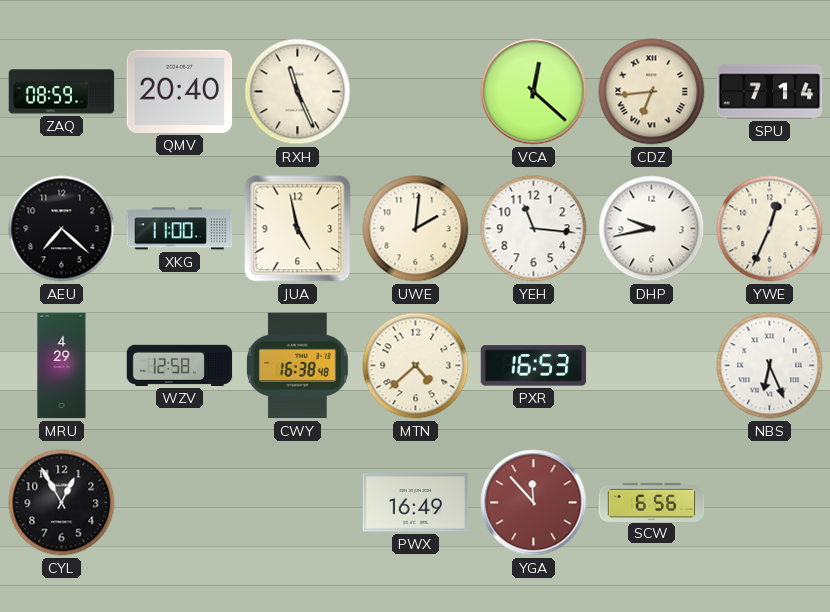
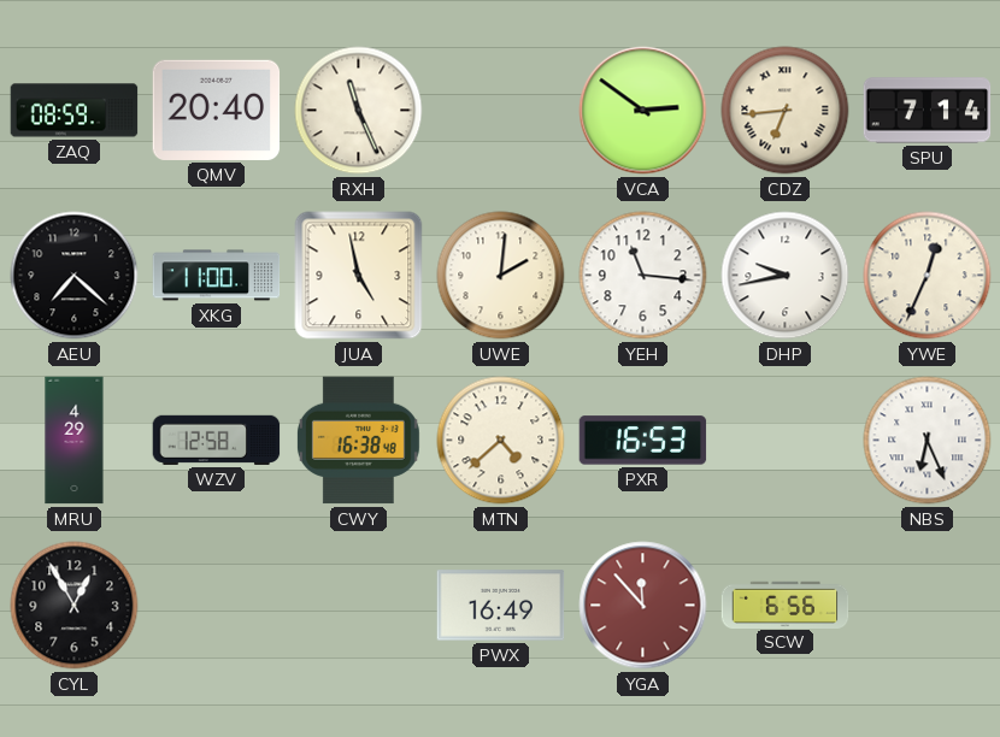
VCA: 12:22 -> 2:51
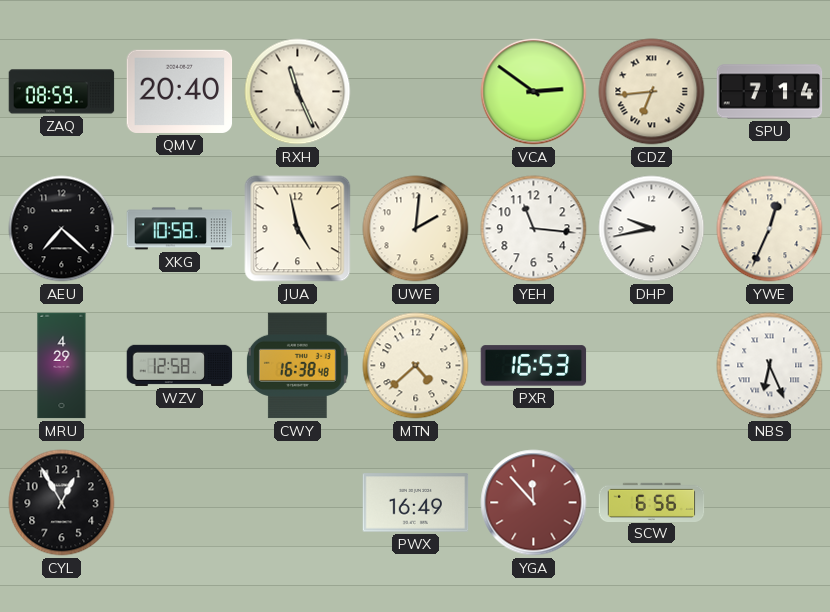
XKG: 11:00 -> 10:58
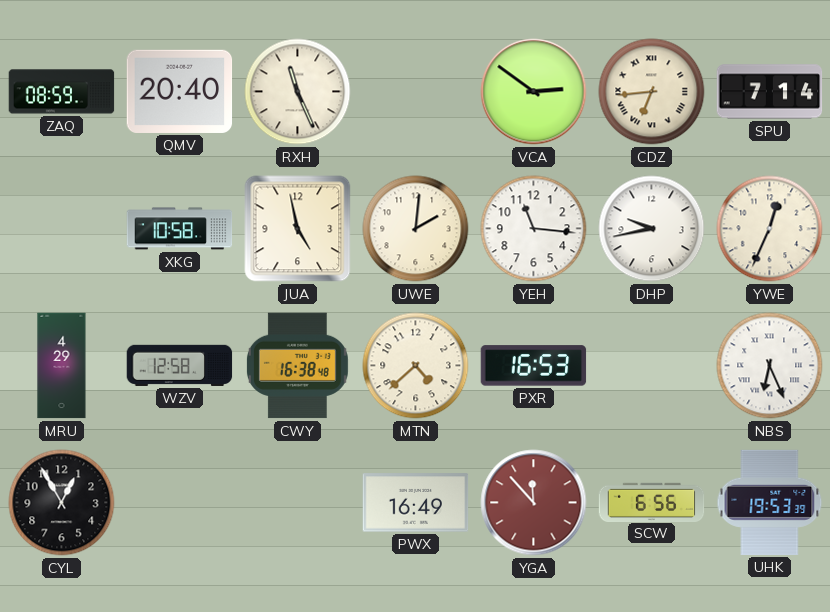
AEU: 7:22 -> none
UHK: none -> 19:53
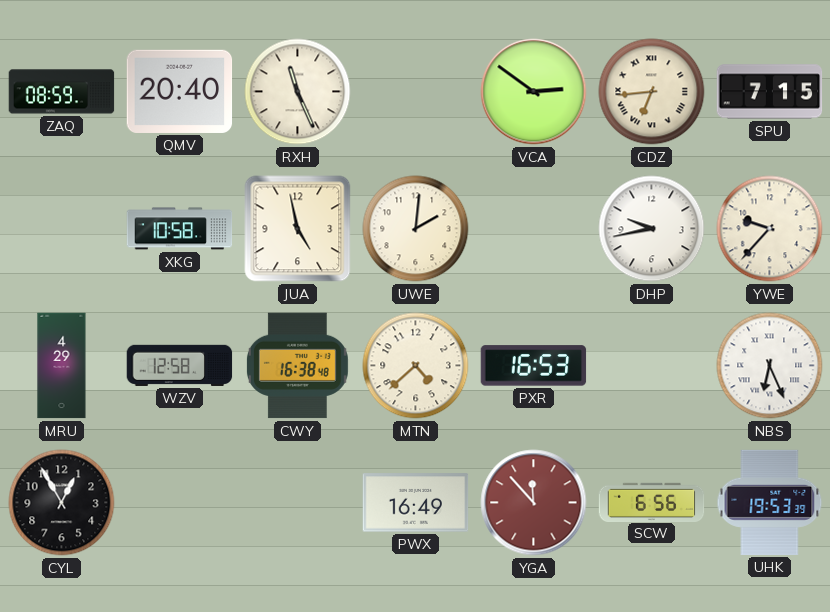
SPU: 7:14 -> 7:15
YEH: 11:16 -> none
YWE: 12:34 -> 9:37
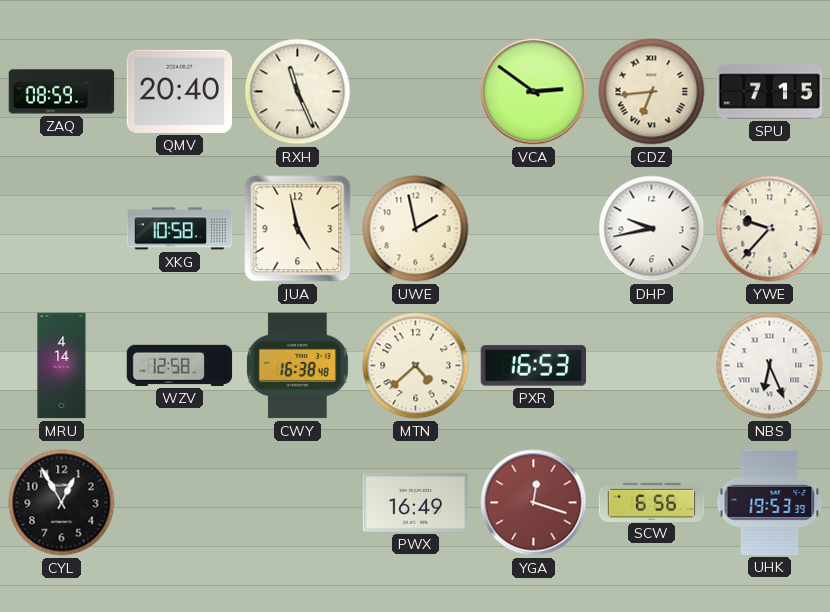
UWE: 2:01 -> 1:58
MRU: 4:29 -> 4:14
YGA: 11:53 -> 12:18
